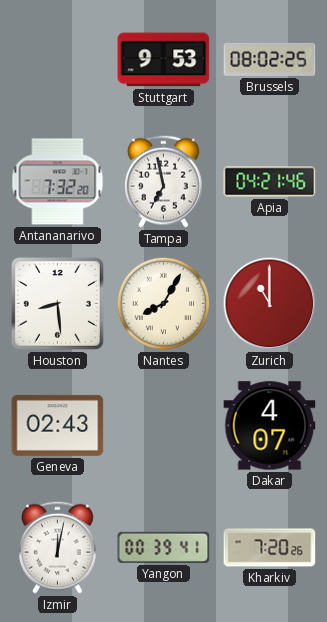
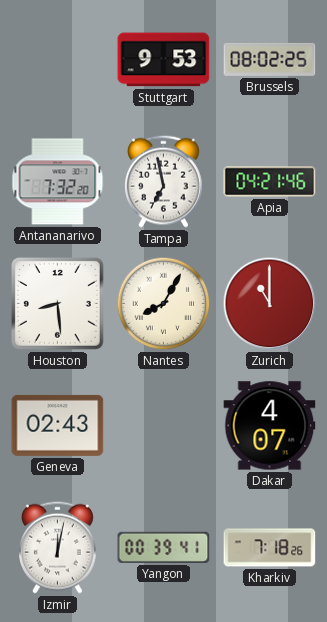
Kharkiv: 7:20 -> 7:18
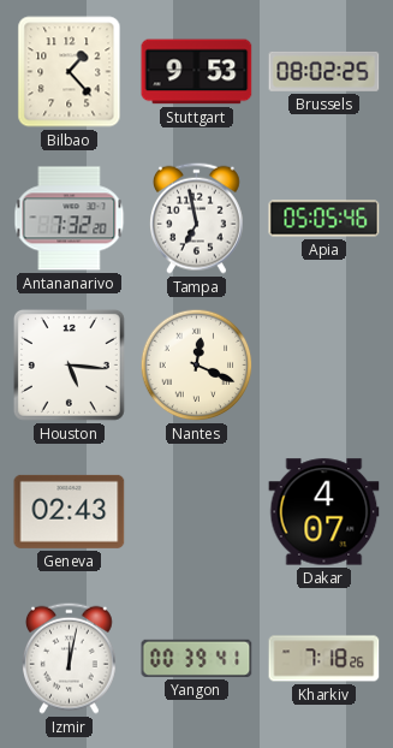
Bilbao: none -> 1:23
Apia: 04:21 -> 05:05
Houston: 8:29 -> 5:16
Nantes: 8:05 -> 12:19
Zurich: 11:00 -> none
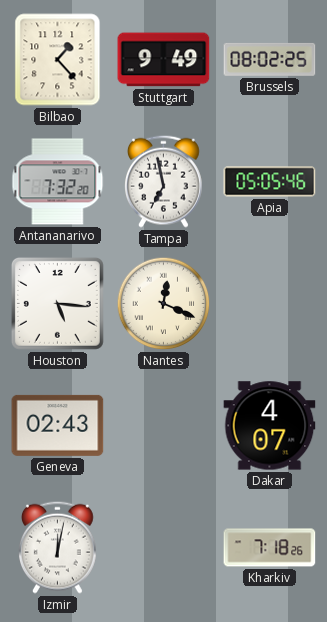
Stuttgart: 9:53 -> 9:49
Yangon: 00:39 -> none
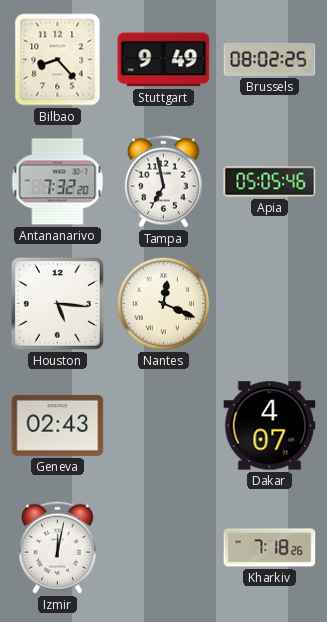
Bilbao: 1:23 -> 8:23
